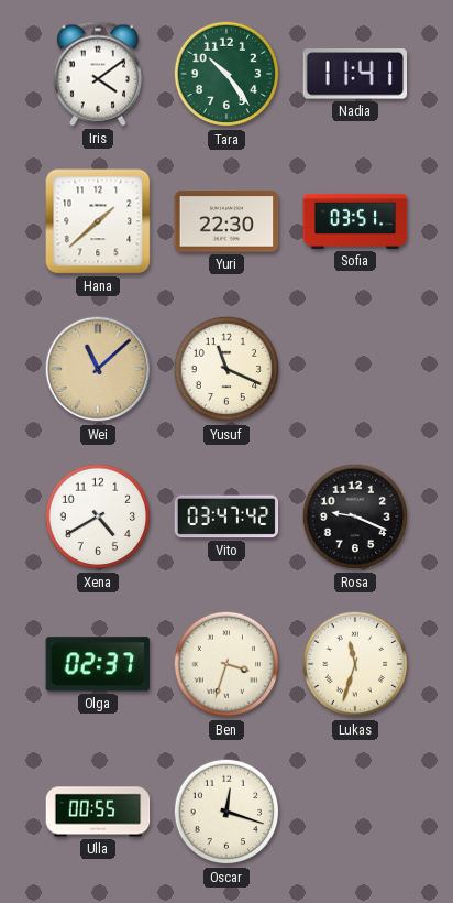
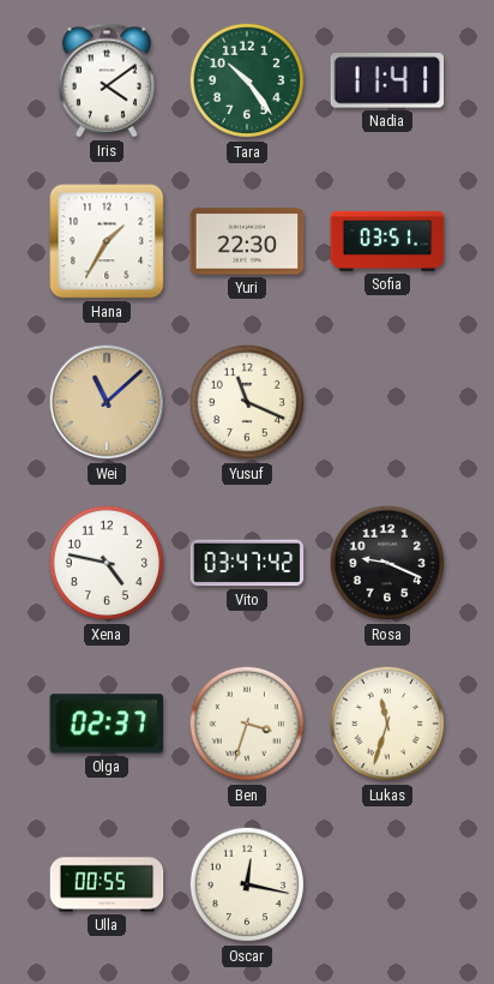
Hana: 1:38 -> 1:35
Xena: 4:40 -> 4:47
Oscar: 12:18 -> 12:17
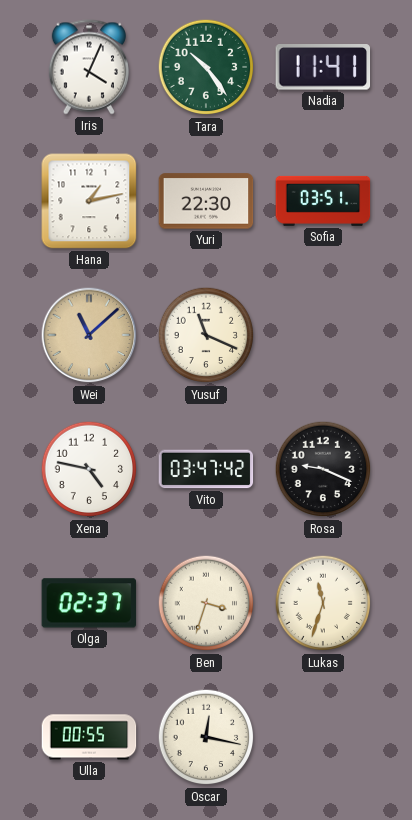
Iris: 4:09 -> 4:04
Hana: 1:35 -> 1:13
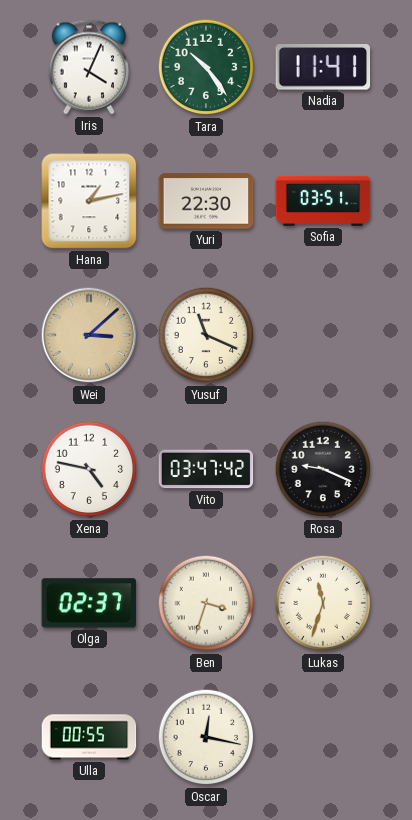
Wei: 11:08 -> 3:08
